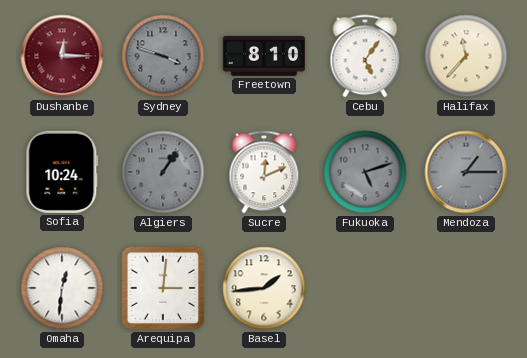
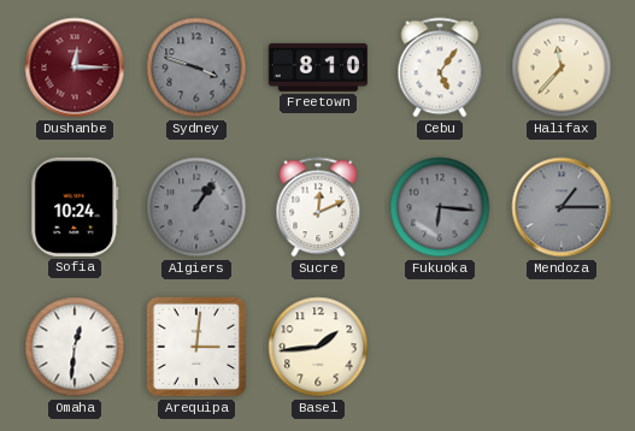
Fukuoka: 5:12 -> 6:16
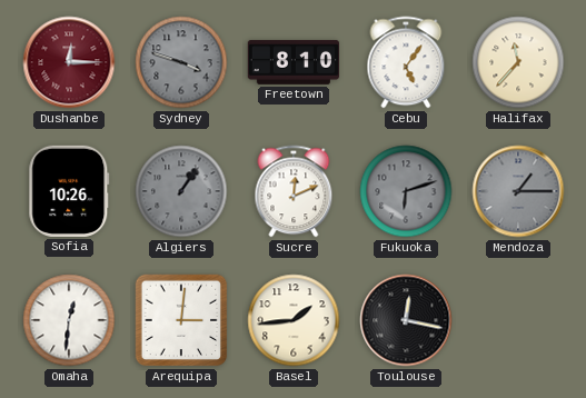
Sofia: 10:24 -> 10:26
Fukuoka: 6:16 -> 6:12
Toulouse: none -> 12:17
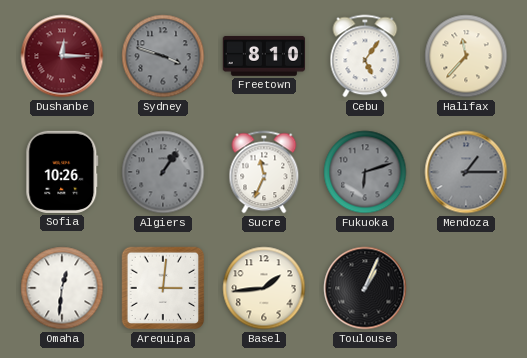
Sucre: 12:11 -> 11:34
Toulouse: 12:17 -> 1:04
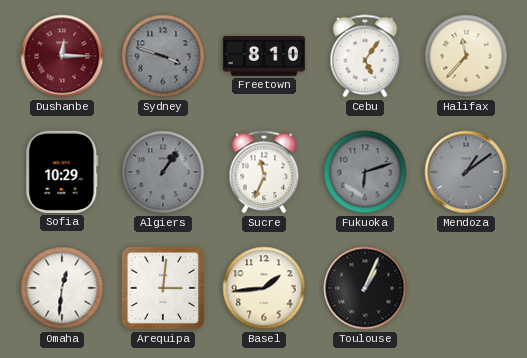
Sofia: 10:26 -> 10:29
Mendoza: 1:15 -> 1:09
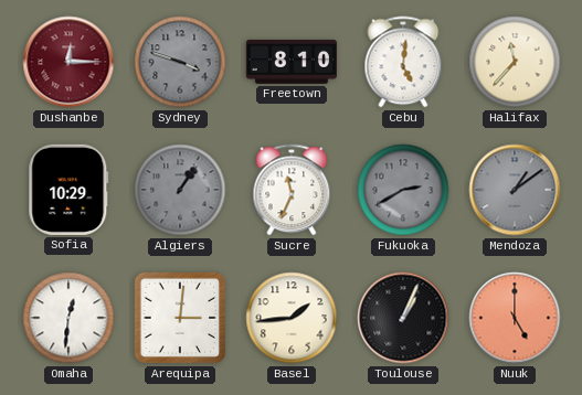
Cebu: 5:06 -> 5:01
Fukuoka: 6:12 -> 2:40
Nuuk: none -> 5:00
